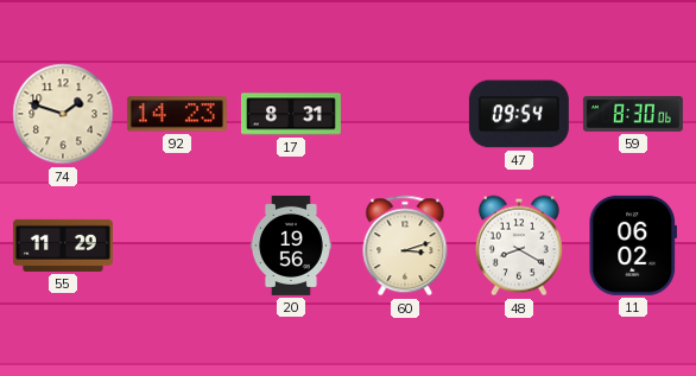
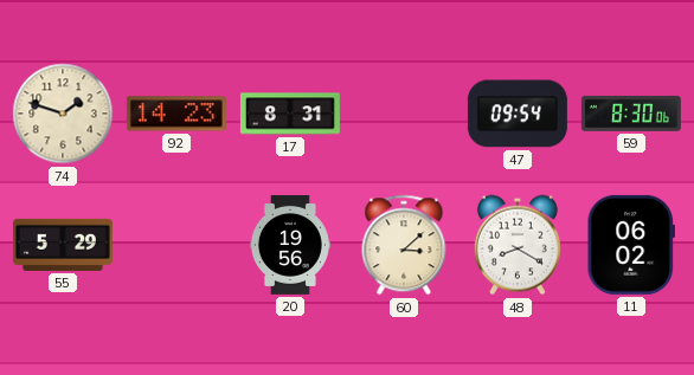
55: 11:29 -> 5:29
60: 3:12 -> 3:08
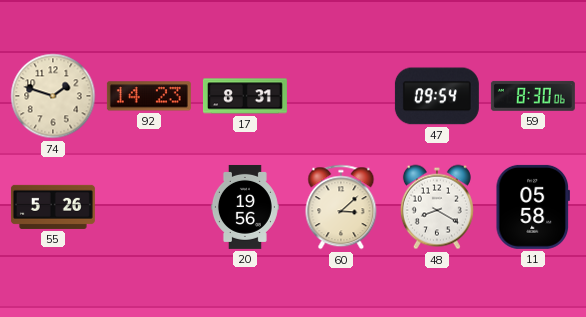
55: 5:29 -> 5:26
11: 06:02 -> 05:58
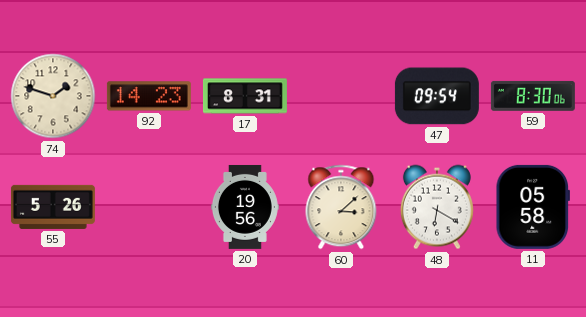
48: 8:20 -> 6:20
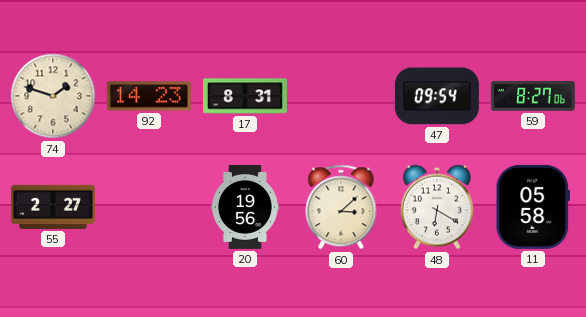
59: 8:30 -> 8:27
55: 5:26 -> 2:27
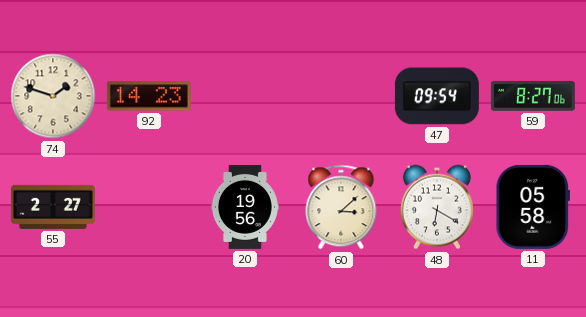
17: 8:31 -> none
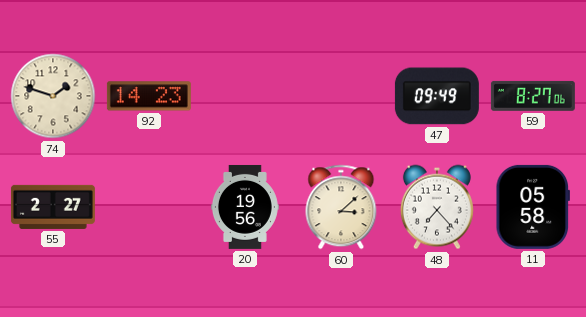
47: 09:54 -> 09:49
48: 6:20 -> 7:23
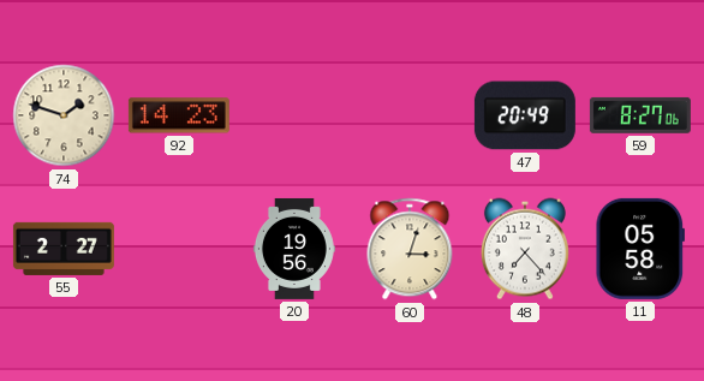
47: 09:49 -> 20:49
60: 3:08 -> 3:03
